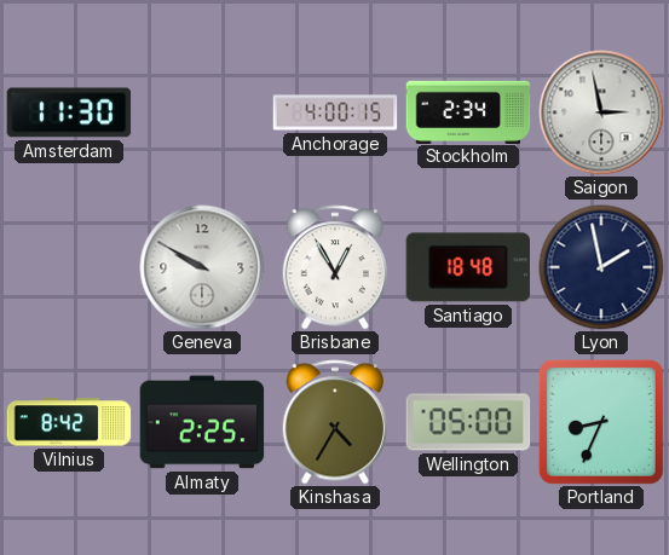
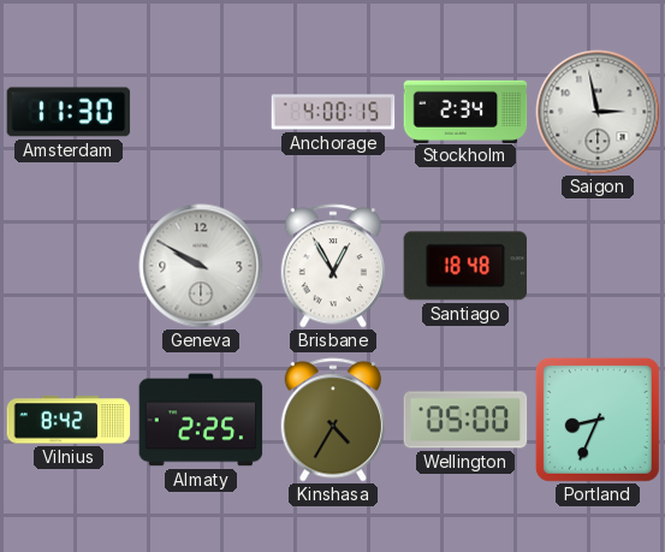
Lyon: 1:58 -> none
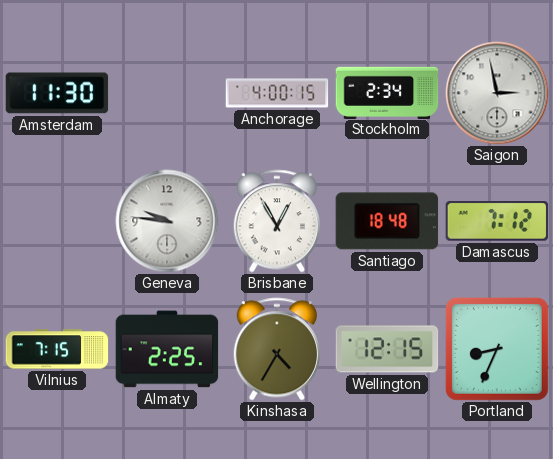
Geneva: 9:50 -> 9:46
Damascus: none -> 7:12
Vilnius: 8:42 -> 7:15
Wellington: 05:00 -> 12:15
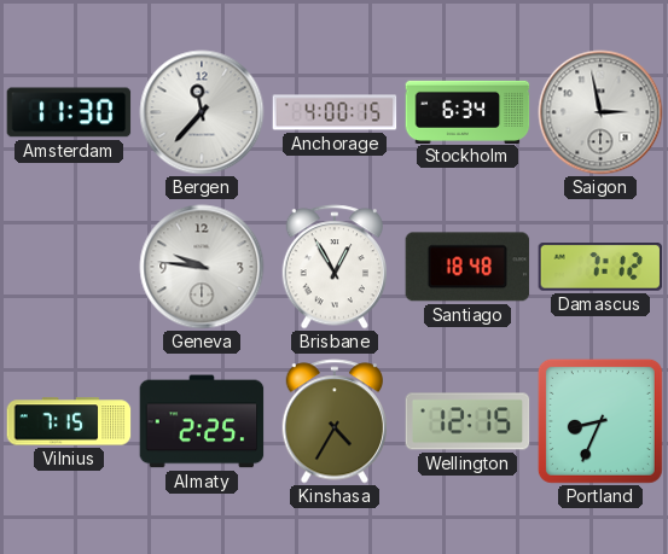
Bergen: none -> 11:37
Stockholm: 2:34 -> 6:34
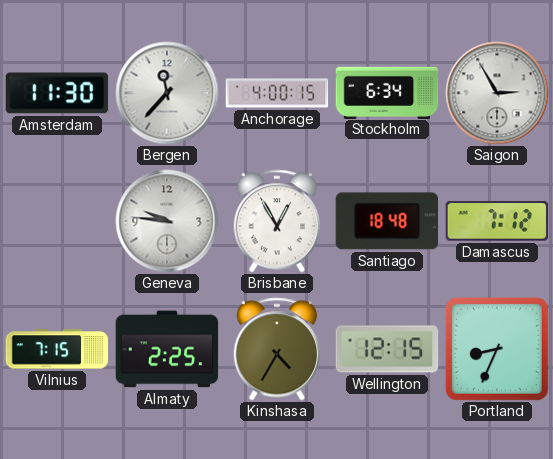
Saigon: 2:58 -> 2:55
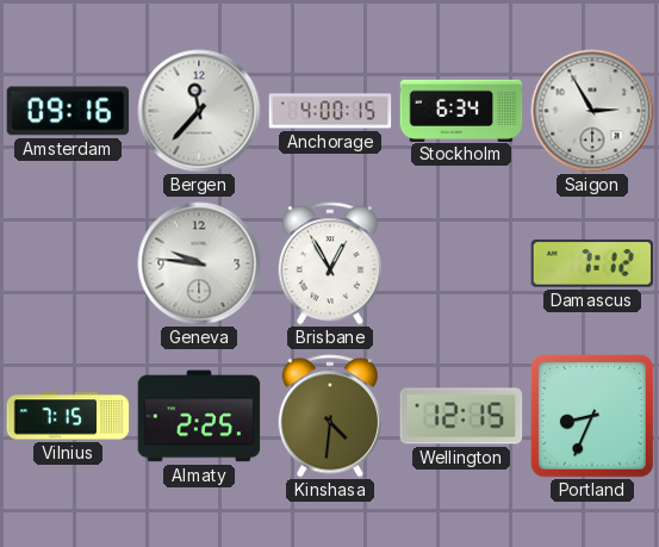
Amsterdam: 11:30 -> 09:16
Santiago: 18:48 -> none
Kinshasa: 4:35 -> 4:31
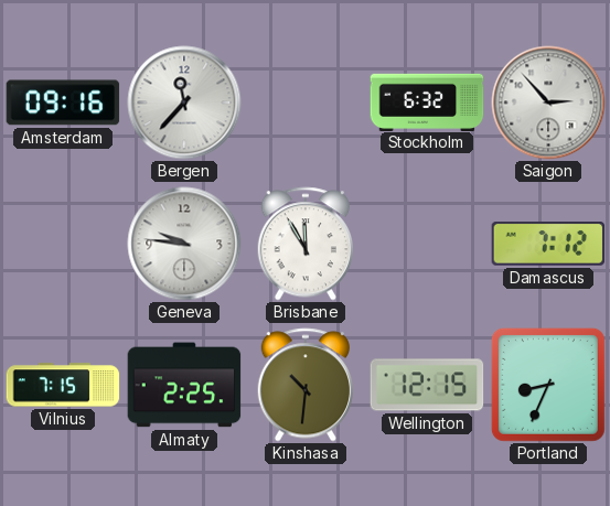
Anchorage: 4:00 -> none
Stockholm: 6:34 -> 6:32
Saigon: 2:55 -> 2:53
Brisbane: 12:55 -> 11:55
Kinshasa: 4:31 -> 10:31
